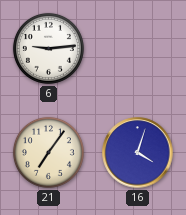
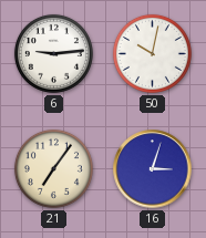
50: none -> 10:02
16: 4:03 -> 3:03
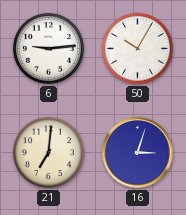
50: 10:02 -> 10:05
21: 7:06 -> 7:01
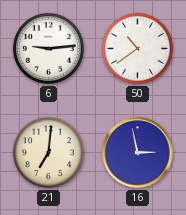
50: 10:05 -> 10:39
16: 3:03 -> 2:58
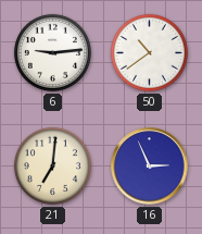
16: 2:58 -> 2:56
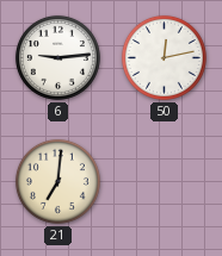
50: 10:39 -> 12:13
16: 2:56 -> none
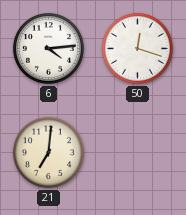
6: 9:14 -> 4:14
50: 12:13 -> 12:18
